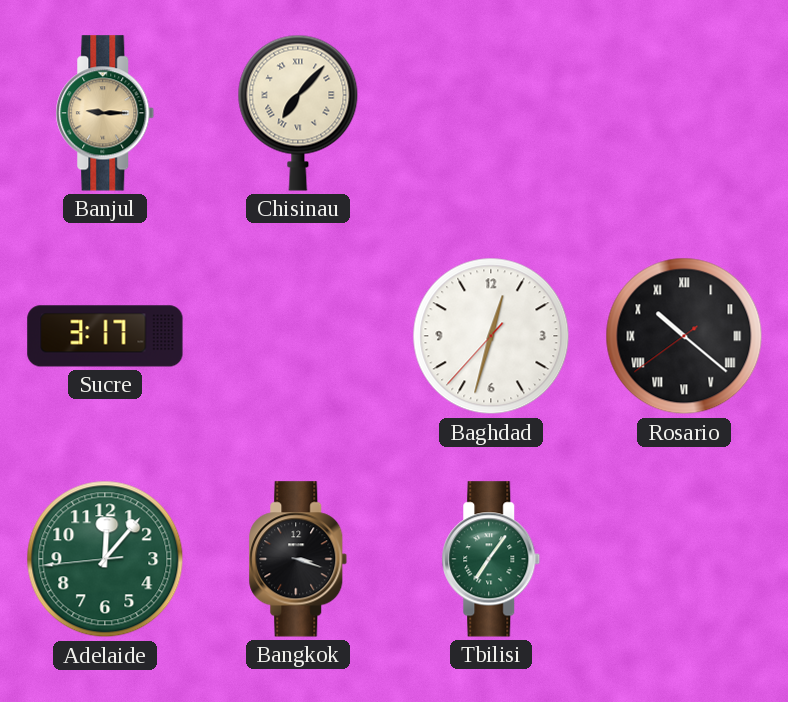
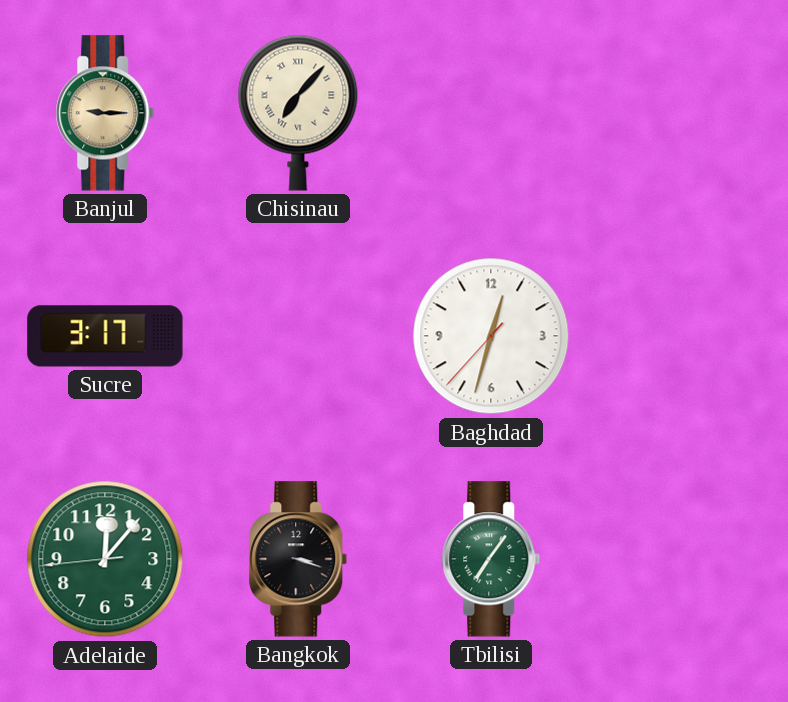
Rosario: 10:21 -> none
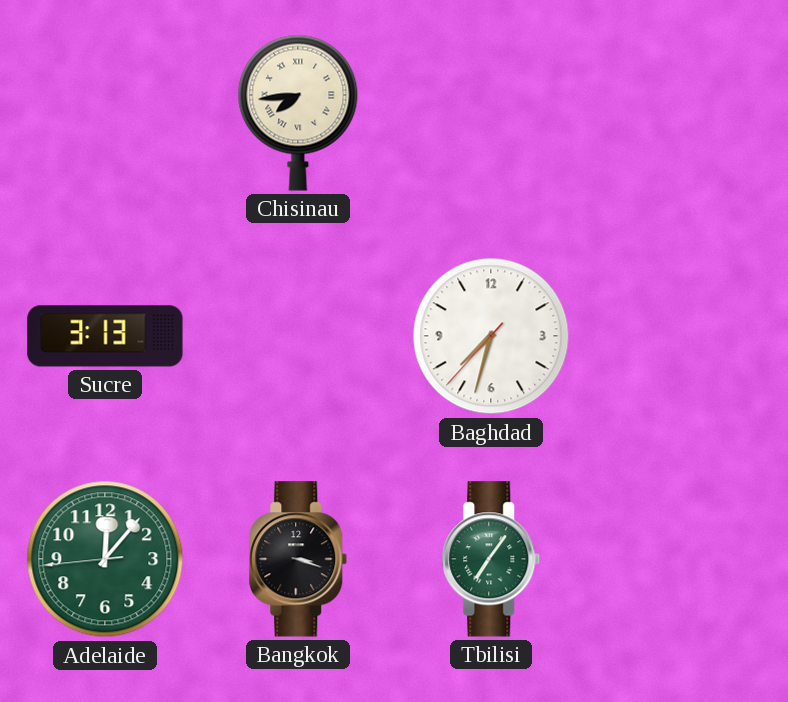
Banjul: 9:15 -> none
Chisinau: 7:07 -> 7:44
Sucre: 3:17 -> 3:13
Baghdad: 12:32 -> 7:32
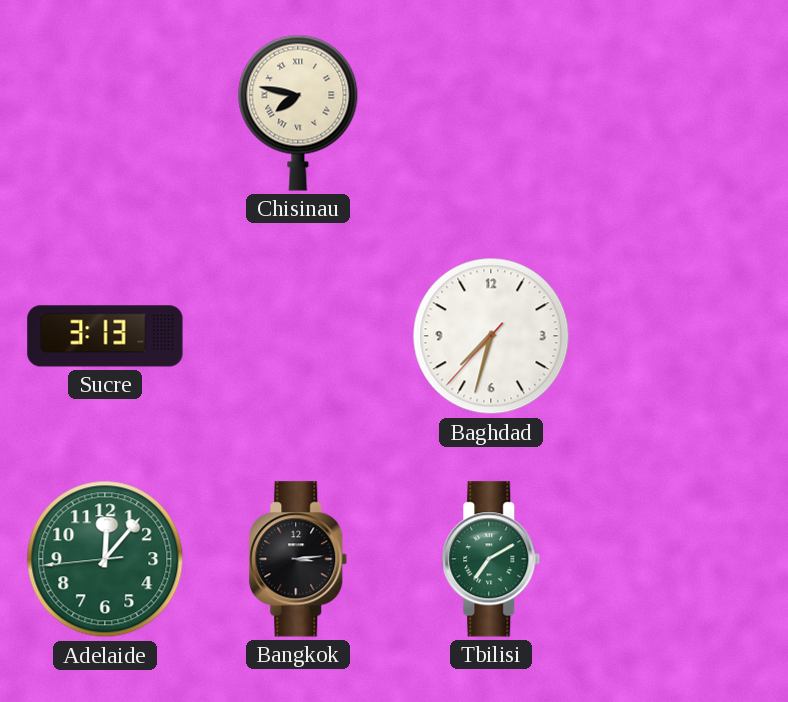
Chisinau: 7:44 -> 7:47
Bangkok: 3:18 -> 3:14
Tbilisi: 7:06 -> 7:10
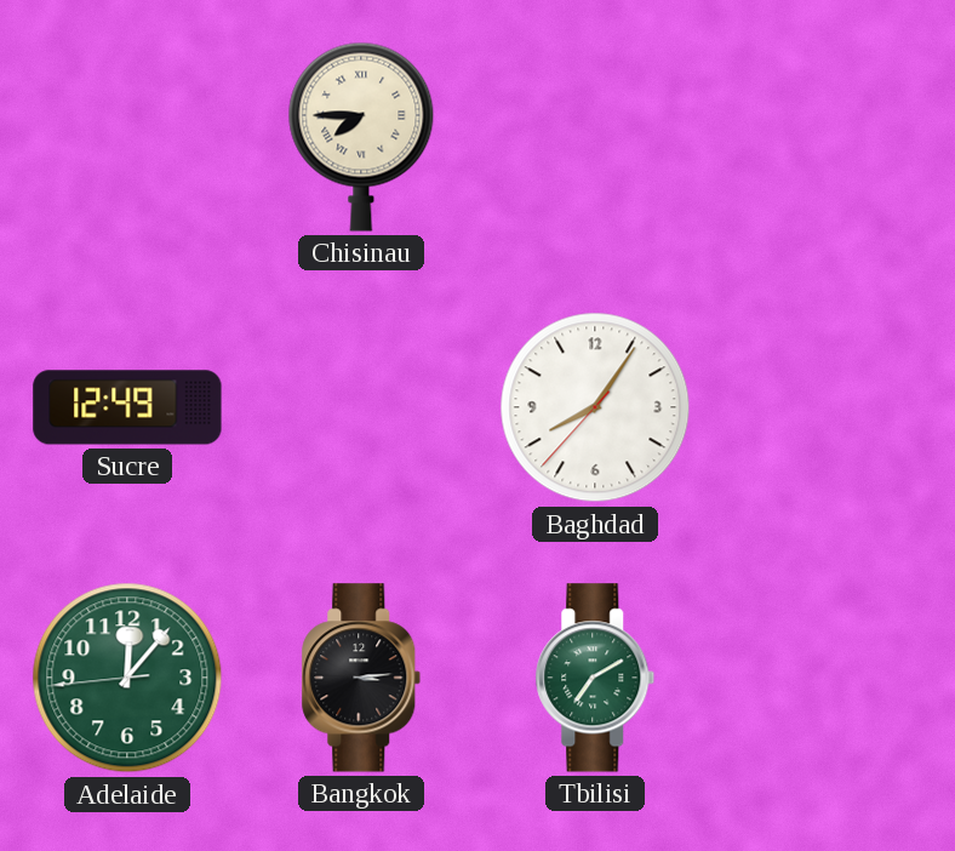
Chisinau: 7:47 -> 7:45
Sucre: 3:13 -> 12:49
Baghdad: 7:32 -> 8:05
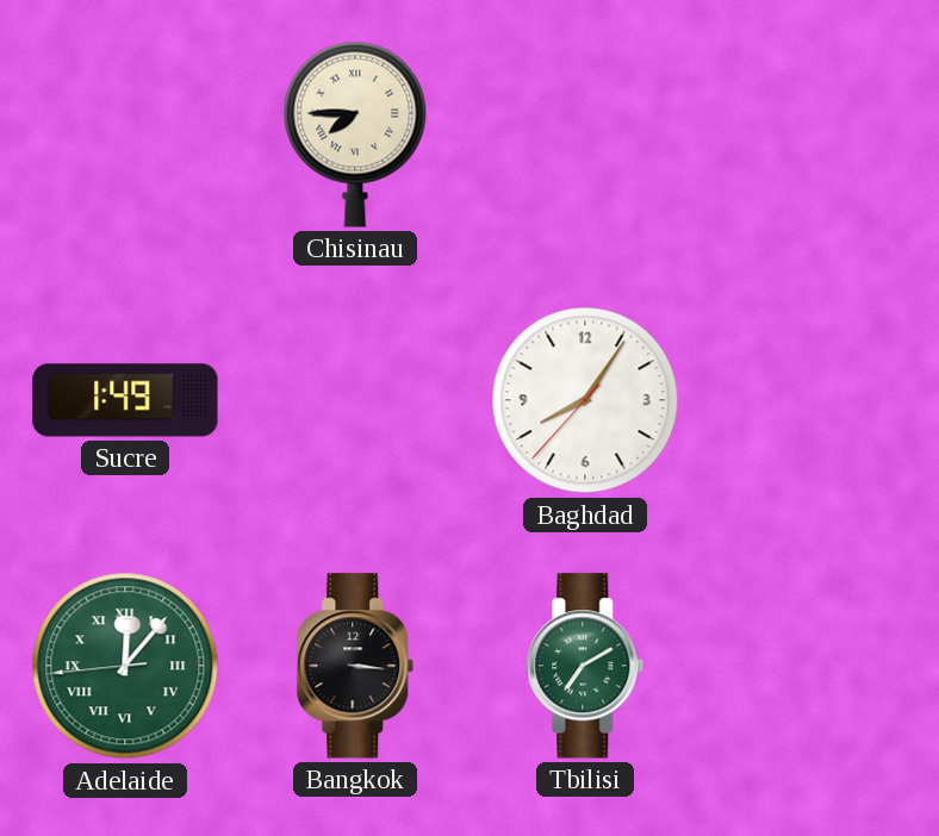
Sucre: 12:49 -> 1:49
Adelaide numerals: Arabic -> Roman
Bangkok: 3:14 -> 3:16
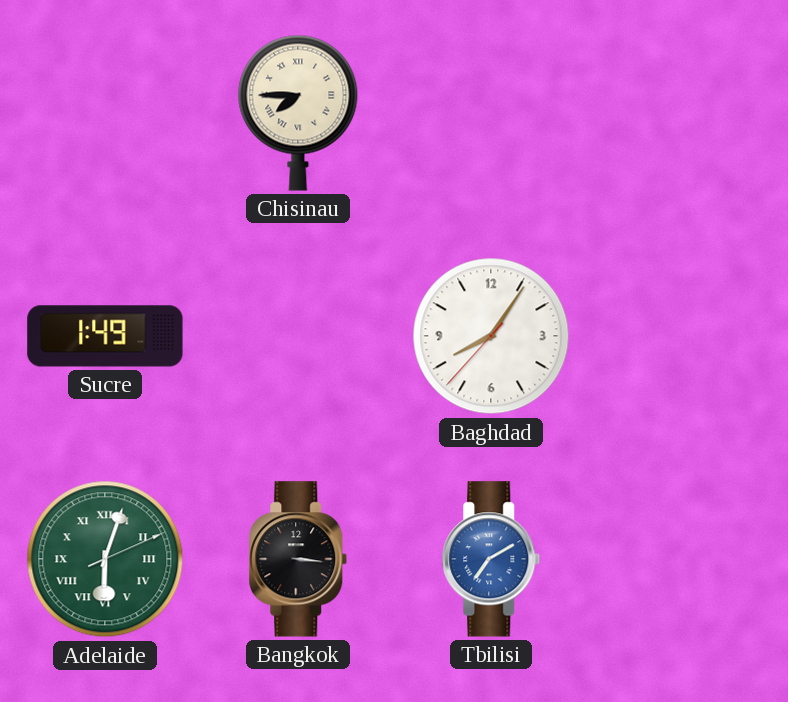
Adelaide: 12:06 -> 6:03
Tbilisi dial: green -> blue
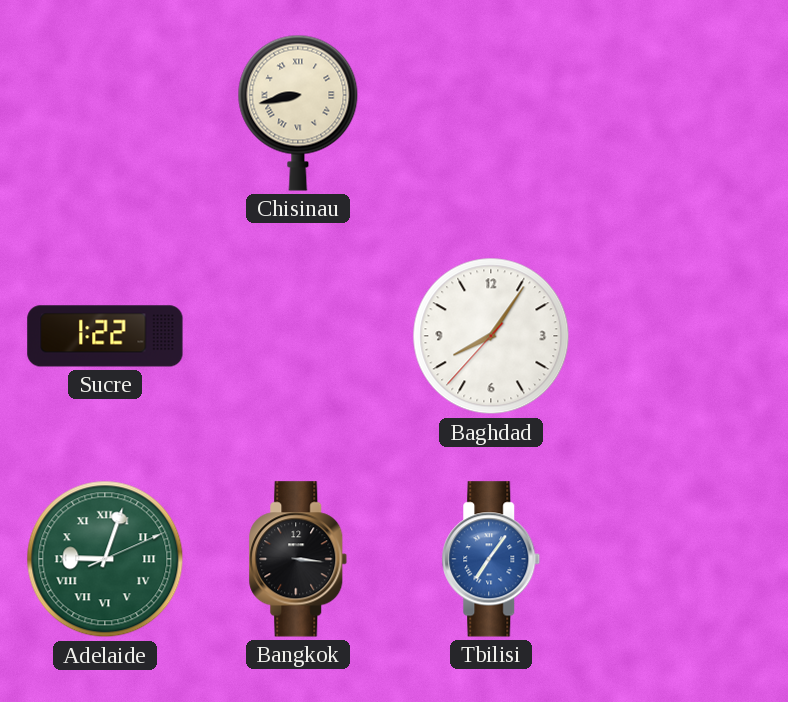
Chisinau: 7:45 -> 8:43
Sucre: 1:49 -> 1:22
Adelaide: 6:03 -> 9:03
Tbilisi: 7:10 -> 7:06
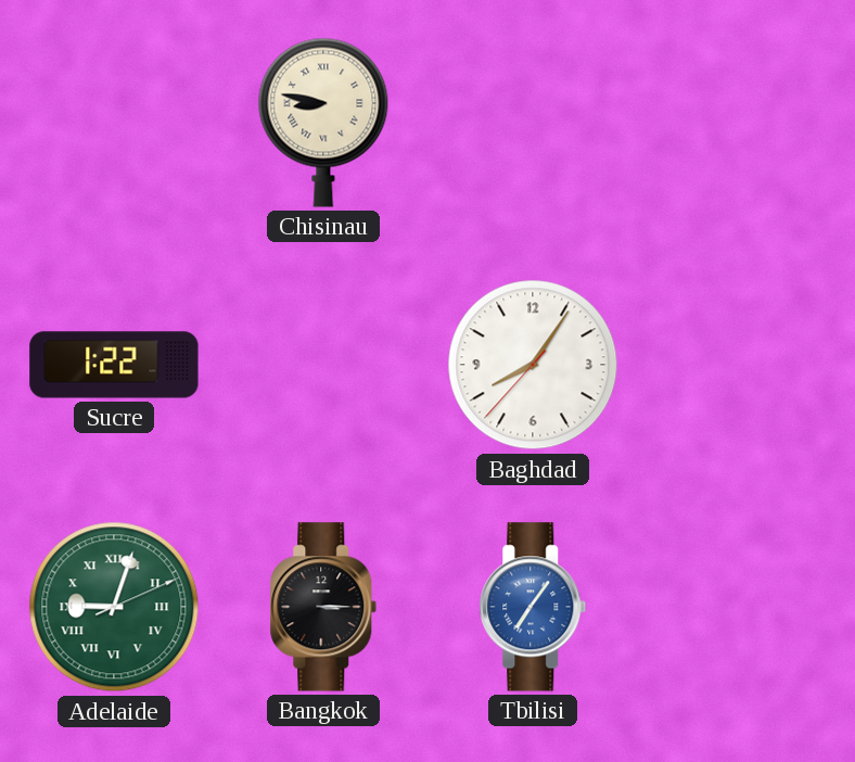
Chisinau: 8:43 -> 8:47
Bangkok: 3:16 -> 3:15
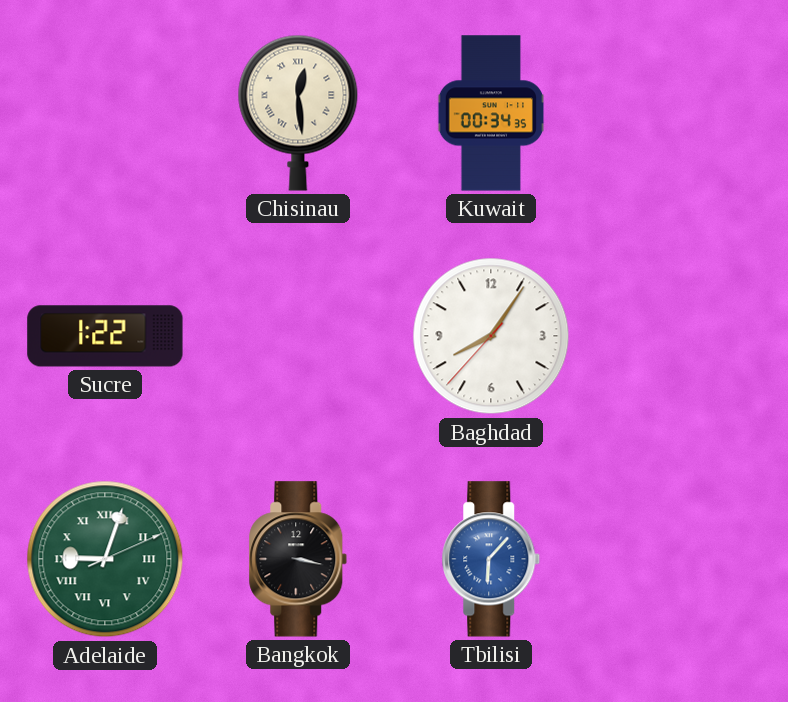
Chisinau: 8:47 -> 12:29
Kuwait: none -> 00:34
Bangkok: 3:15 -> 3:17
Tbilisi: 7:06 -> 6:07
